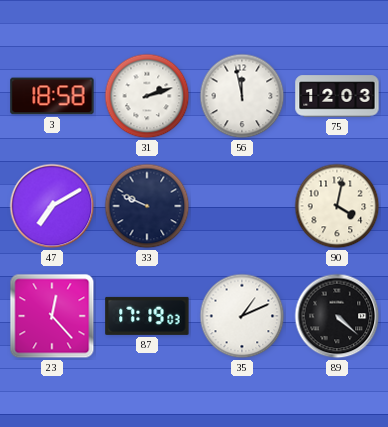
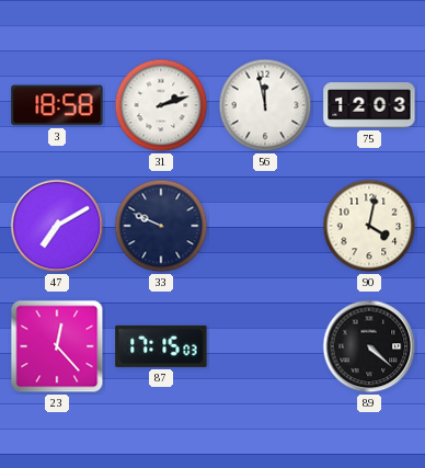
87: 17:19 -> 17:15
35: 1:11 -> none
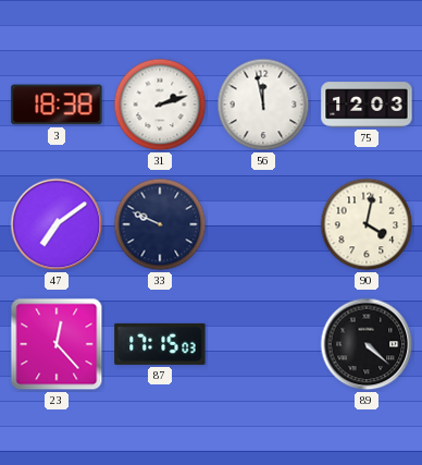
3: 18:58 -> 18:38
47: 7:10 -> 7:09
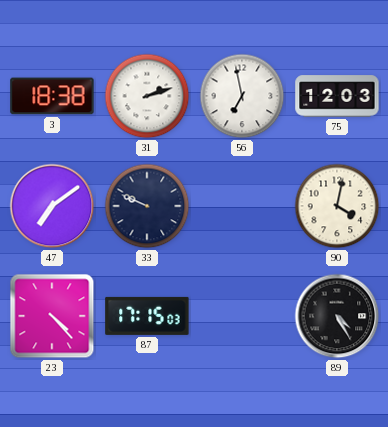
56: 11:58 -> 6:58
23: 12:23 -> 4:23
89: 4:22 -> 4:25
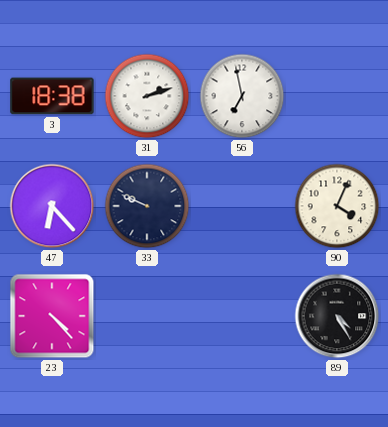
75: 12:03 -> none
47: 7:09 -> 6:23
90: 4:02 -> 4:04
87: 17:15 -> none
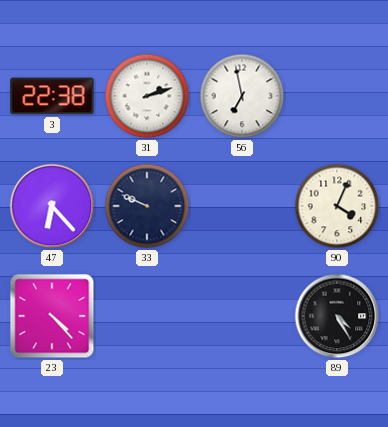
3: 18:38 -> 22:38
